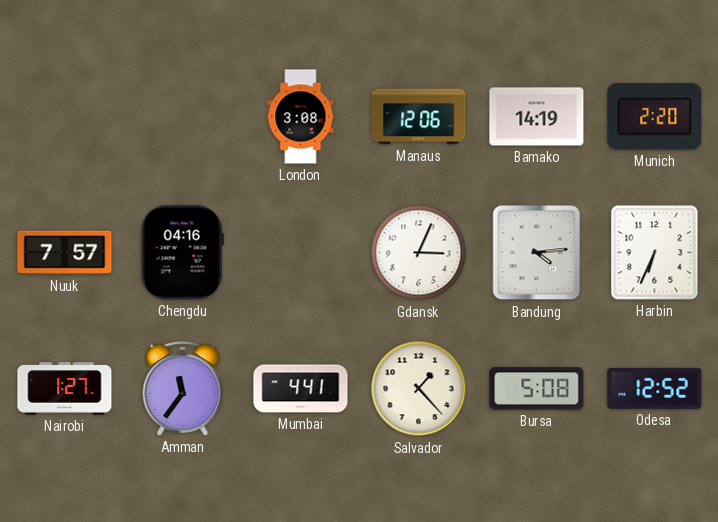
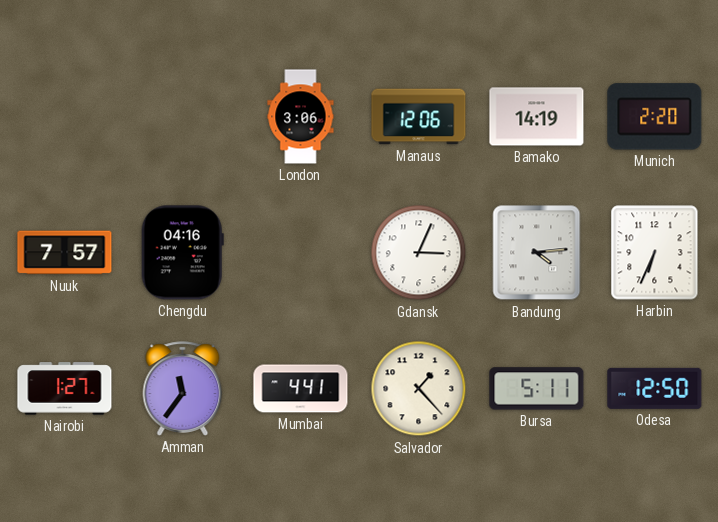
London: 3:08 -> 3:06
Bursa: 5:08 -> 5:11
Odesa: 12:52 -> 12:50
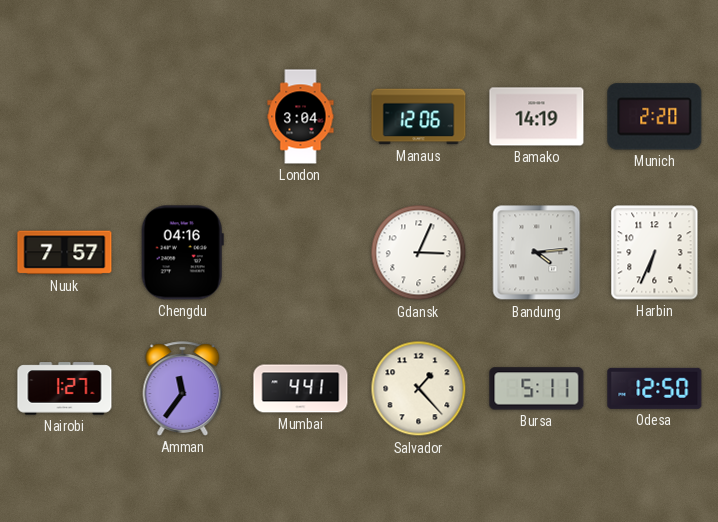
London: 3:06 -> 3:04
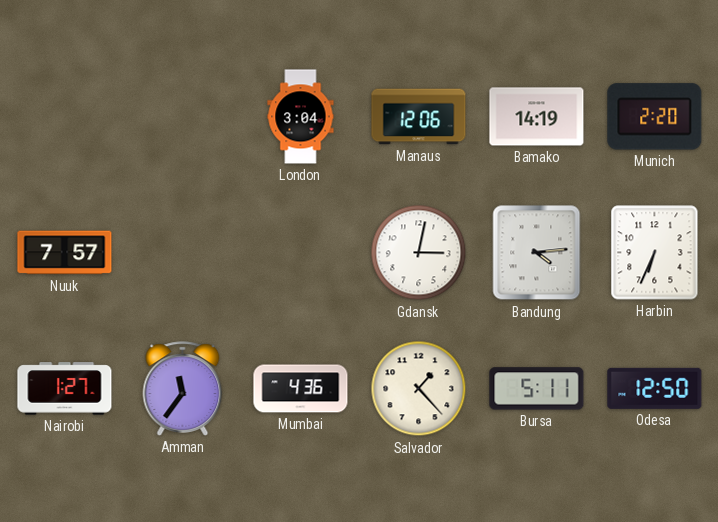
Chengdu: 04:16 -> none
Gdansk: 3:04 -> 3:02
Mumbai: 4:41 -> 4:36
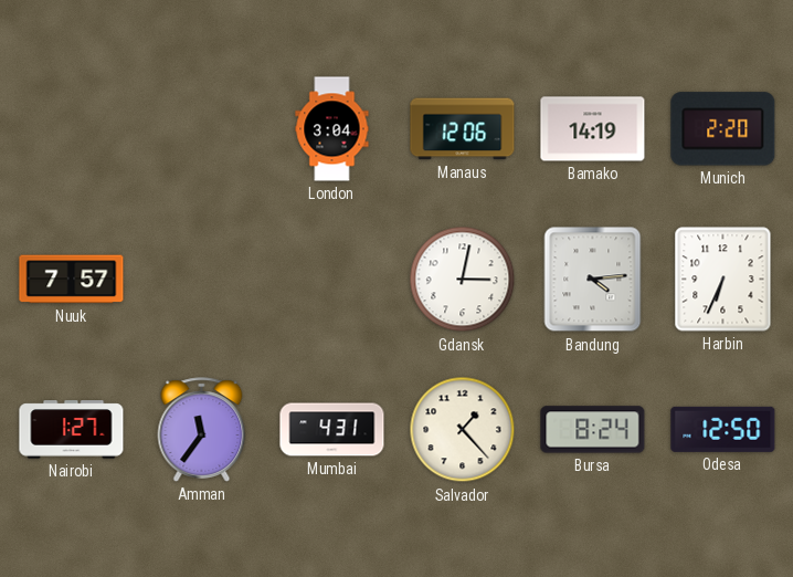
Mumbai: 4:36 -> 4:31
Bursa: 5:11 -> 8:24
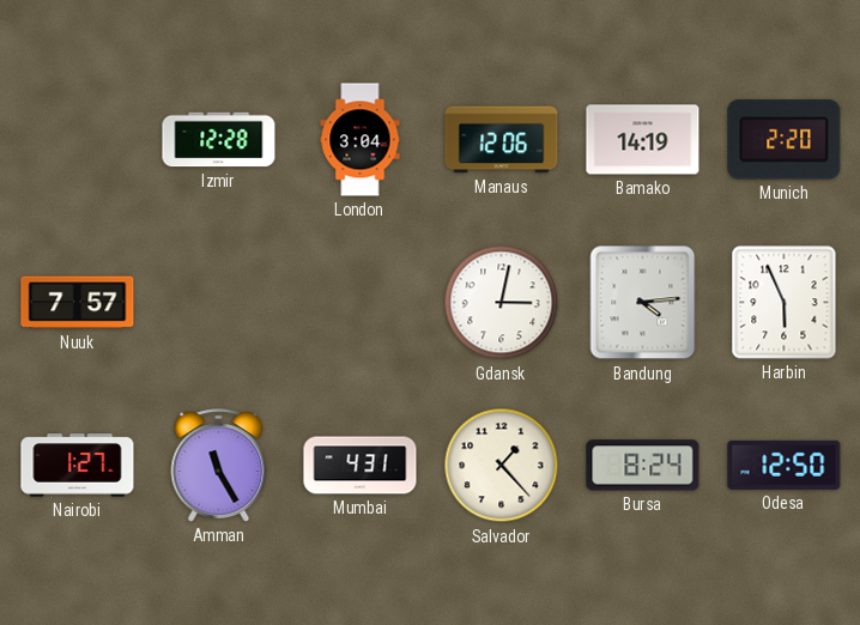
Izmir: none -> 12:28
Harbin: 6:34 -> 5:56
Amman: 11:36 -> 11:25
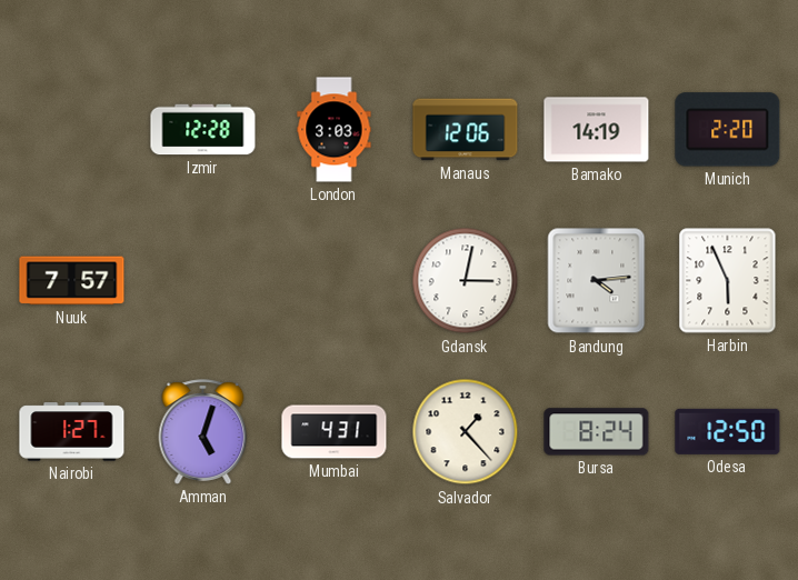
London: 3:04 -> 3:03
Amman: 11:25 -> 5:03
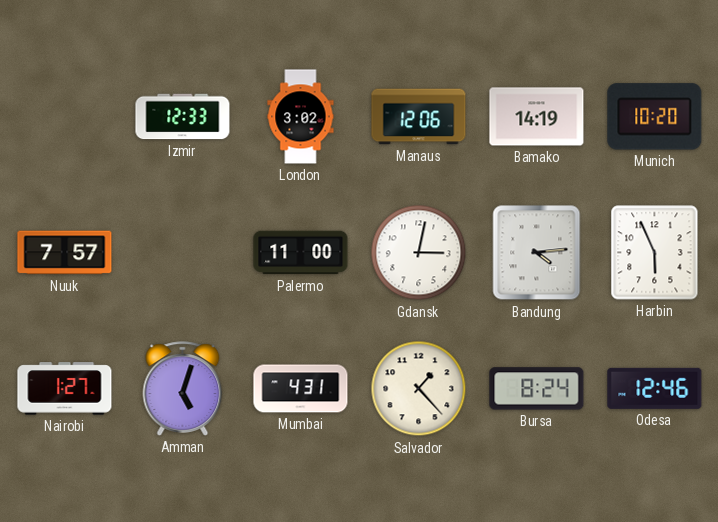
Izmir: 12:28 -> 12:33
London: 3:03 -> 3:02
Munich: 2:20 -> 10:20
Palermo: none -> 11:00
Odesa: 12:50 -> 12:46
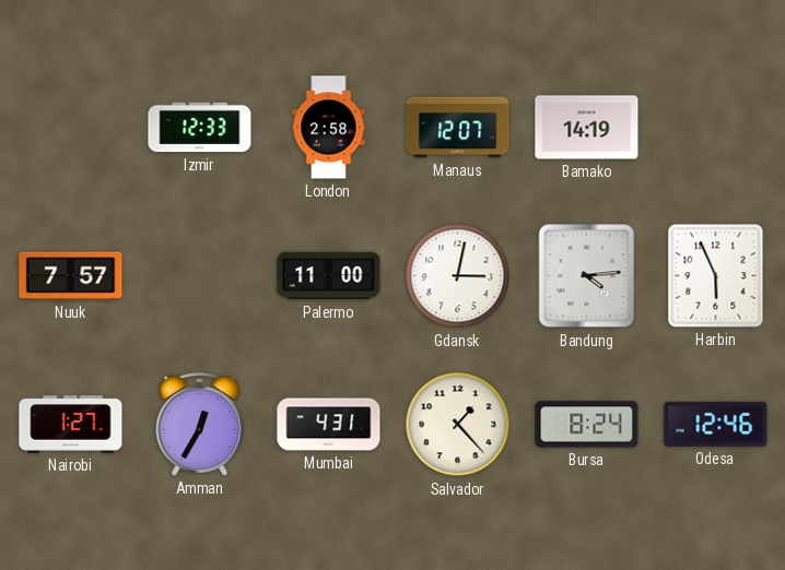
London: 3:02 -> 2:58
Manaus: 12:06 -> 12:07
Munich: 10:20 -> none
Amman: 5:03 -> 12:35
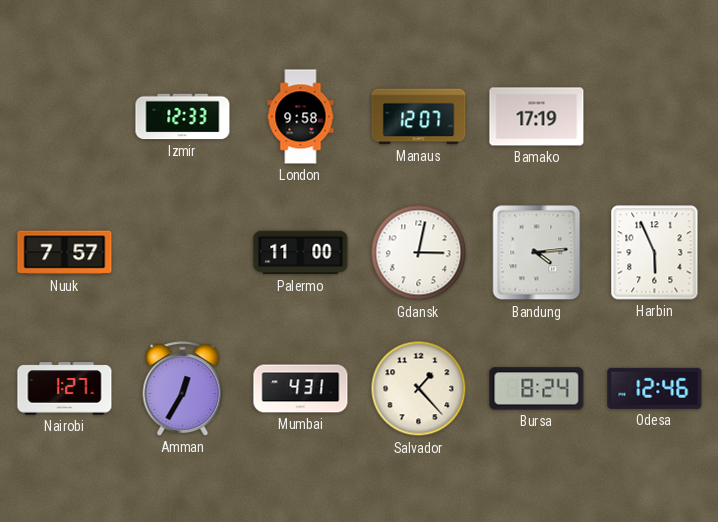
London: 2:58 -> 9:58
Bamako: 14:19 -> 17:19
